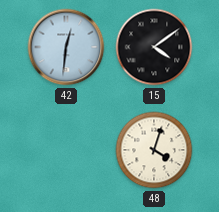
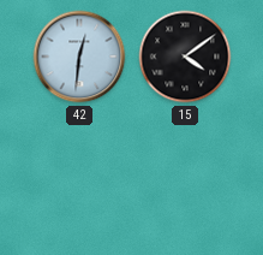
48: 4:03 -> none
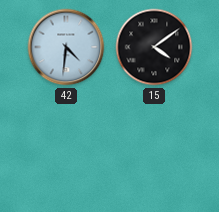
42: 12:31 -> 4:31
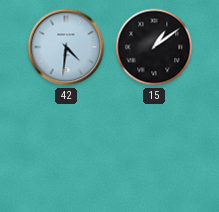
15: 4:09 -> 1:09
